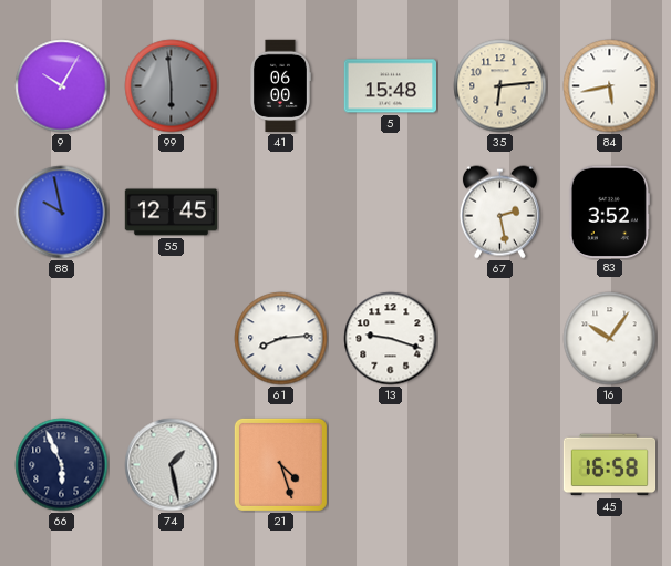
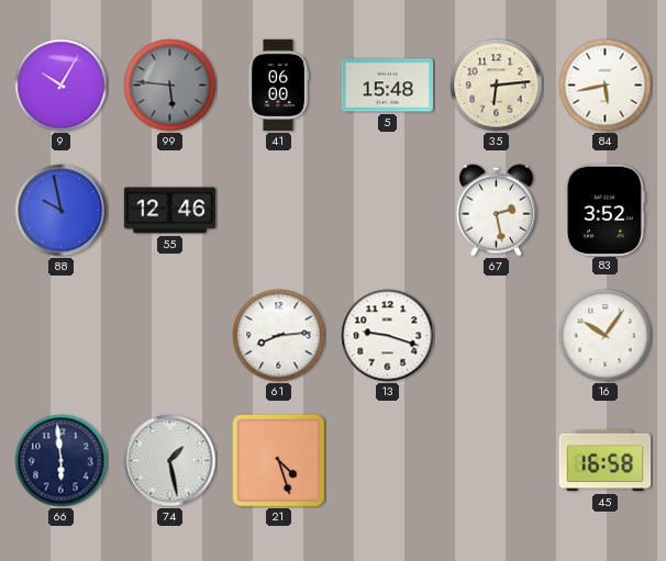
99: 5:59 -> 5:46
55: 12:45 -> 12:46
66: 5:56 -> 5:59
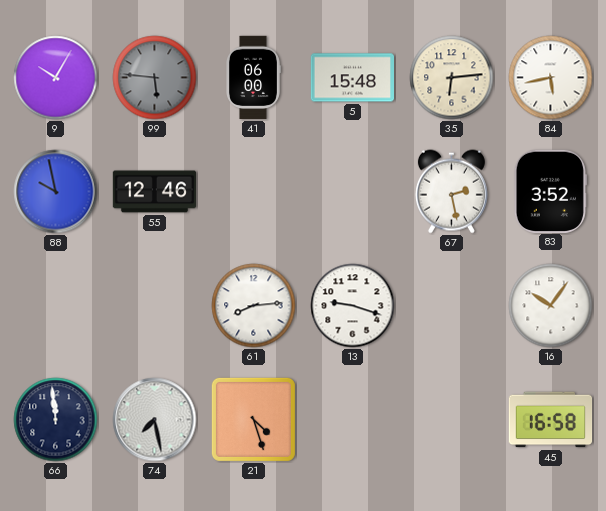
66: 5:59 -> 11:59
74: 1:28 -> 7:28
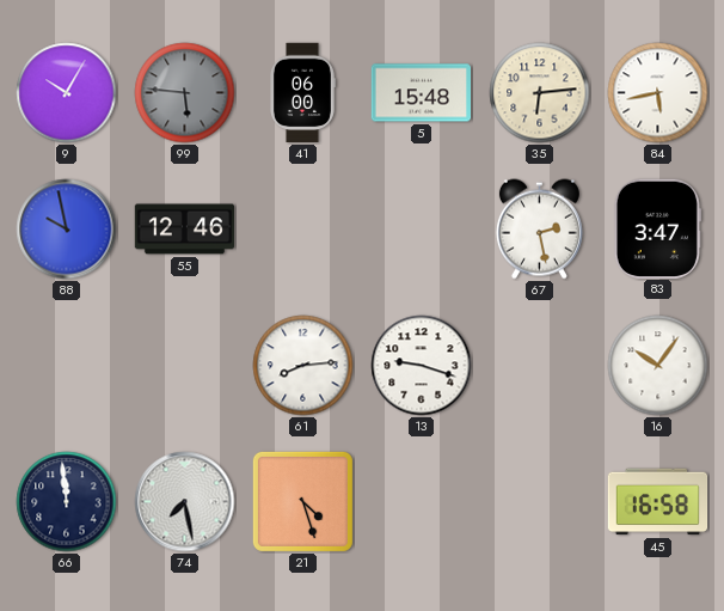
83: 3:52 -> 3:47
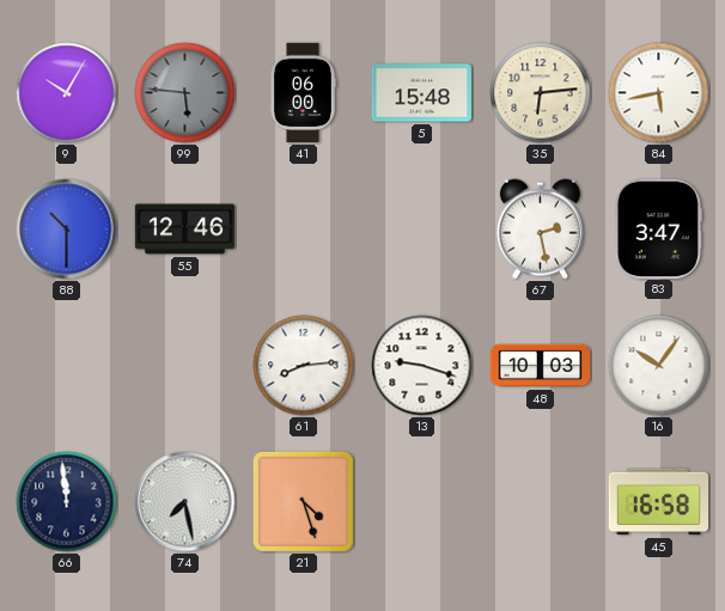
88: 9:58 -> 10:30
48: none -> 10:03
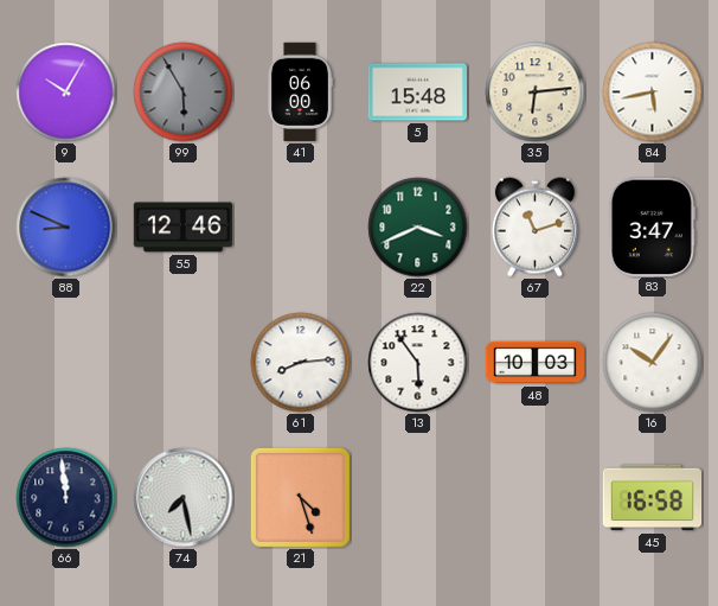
99: 5:46 -> 5:55
88: 10:30 -> 8:49
22: none -> 3:41
67: 2:28 -> 11:12
13: 9:18 -> 5:54
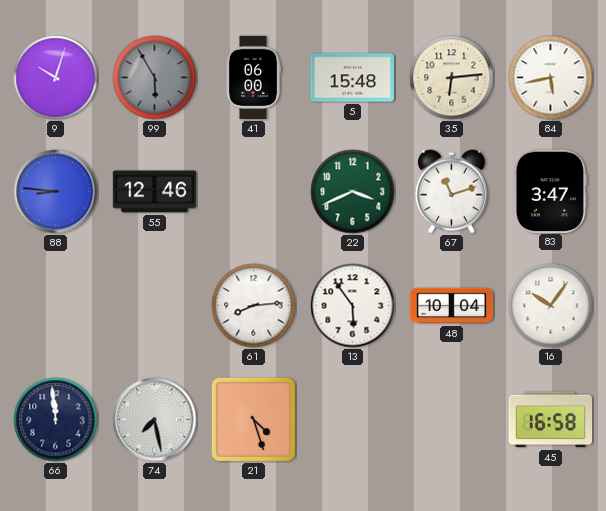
9: 10:05 -> 10:03
88: 8:49 -> 8:46
48: 10:03 -> 10:04
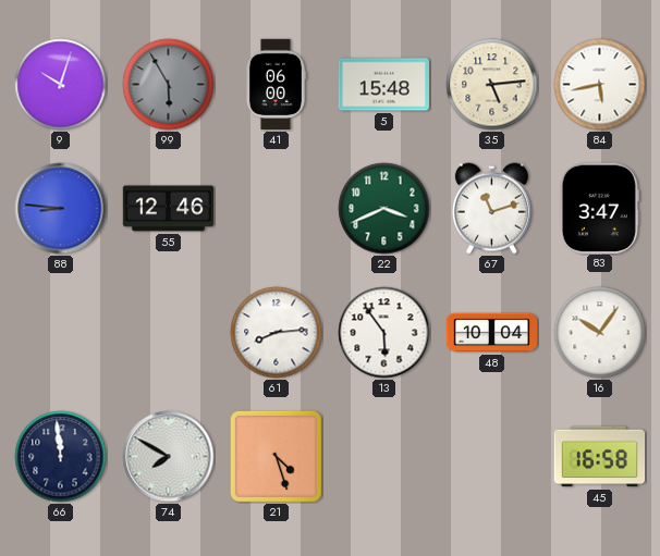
35: 6:14 -> 5:14
74: 7:28 -> 7:50
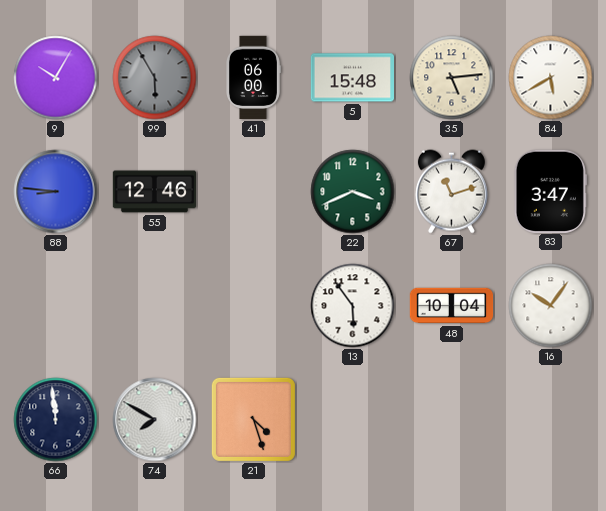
9: 10:03 -> 10:05
84: 5:43 -> 5:40
61: 8:14 -> none
45: 16:58 -> none
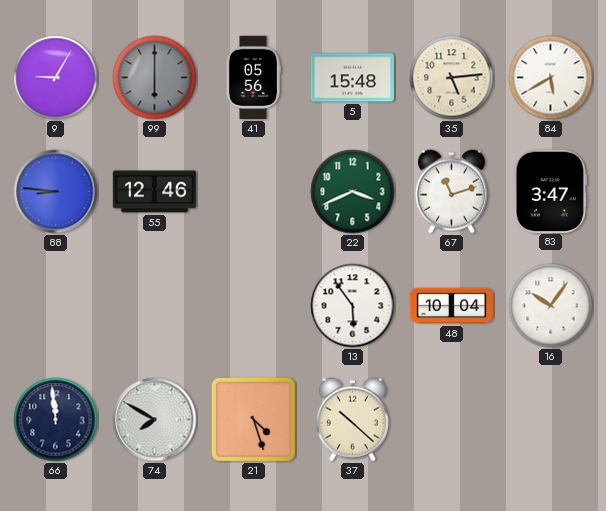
9: 10:05 -> 9:05
99: 5:55 -> 6:00
41: 06:00 -> 05:56
37: none -> 10:22
